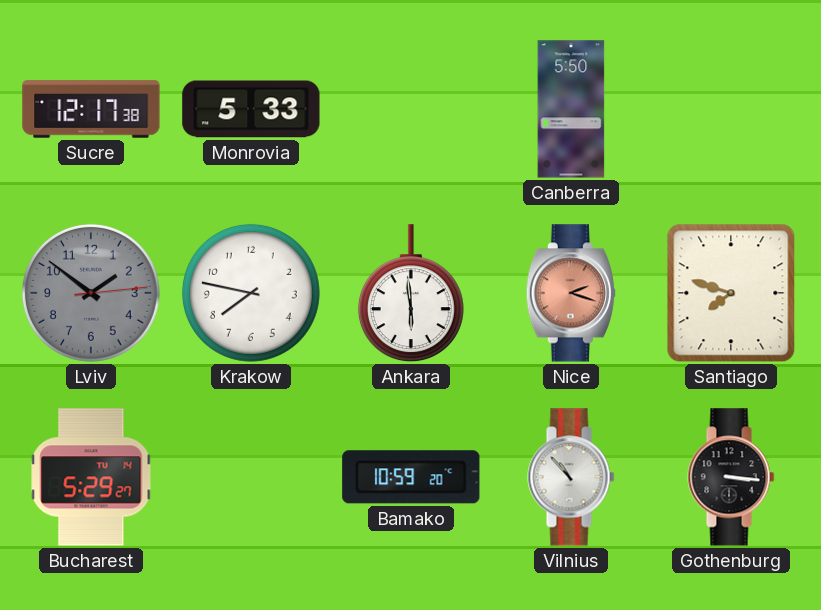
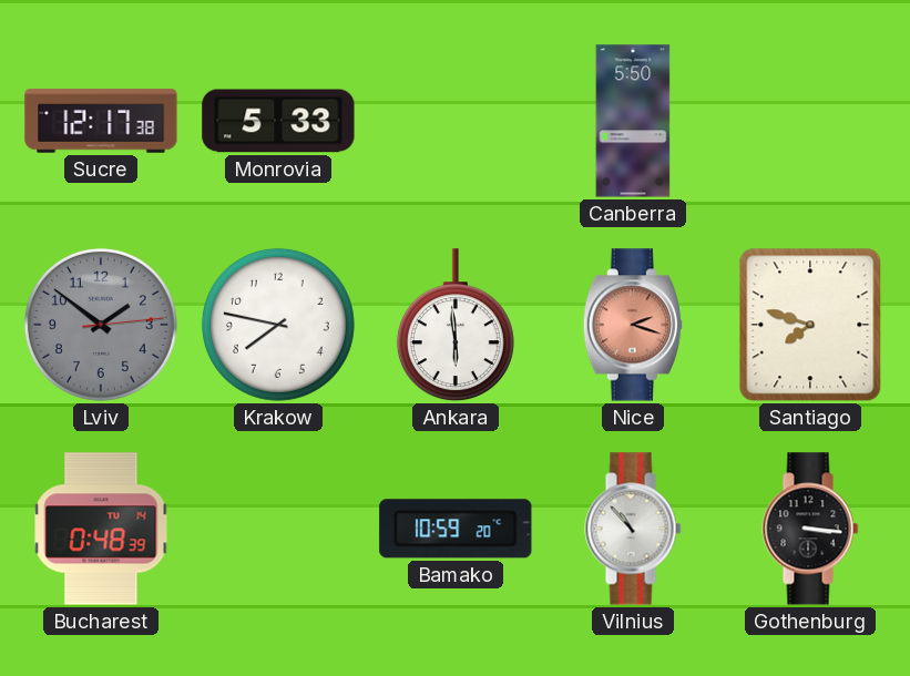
Bucharest: 5:29 -> 0:48
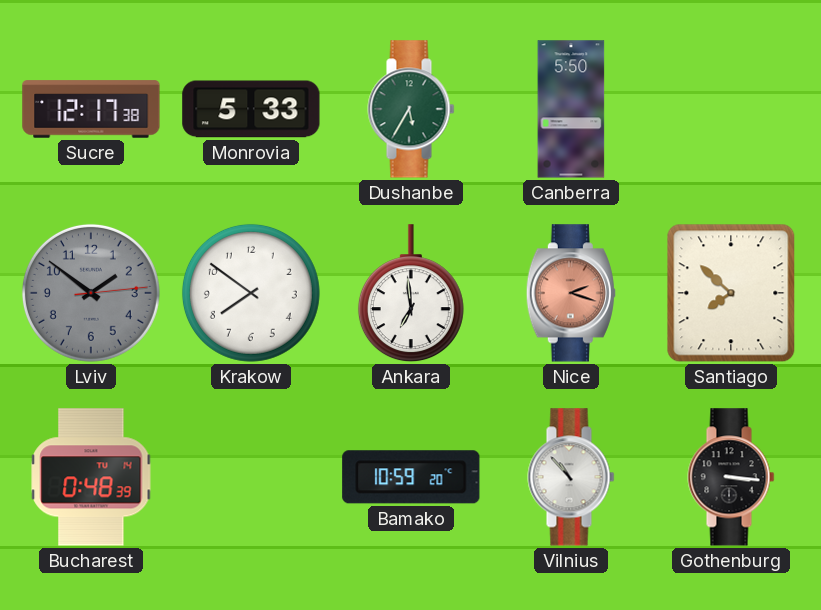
Dushanbe: none -> 5:35
Krakow: 7:47 -> 7:51
Ankara: 5:59 -> 6:59
Santiago: 7:48 -> 7:52
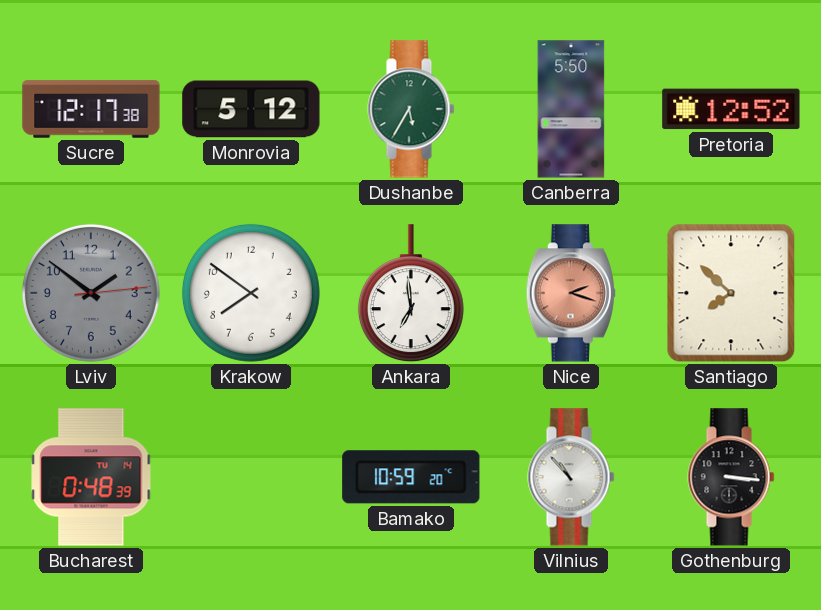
Monrovia: 5:33 -> 5:12
Pretoria: none -> 12:52
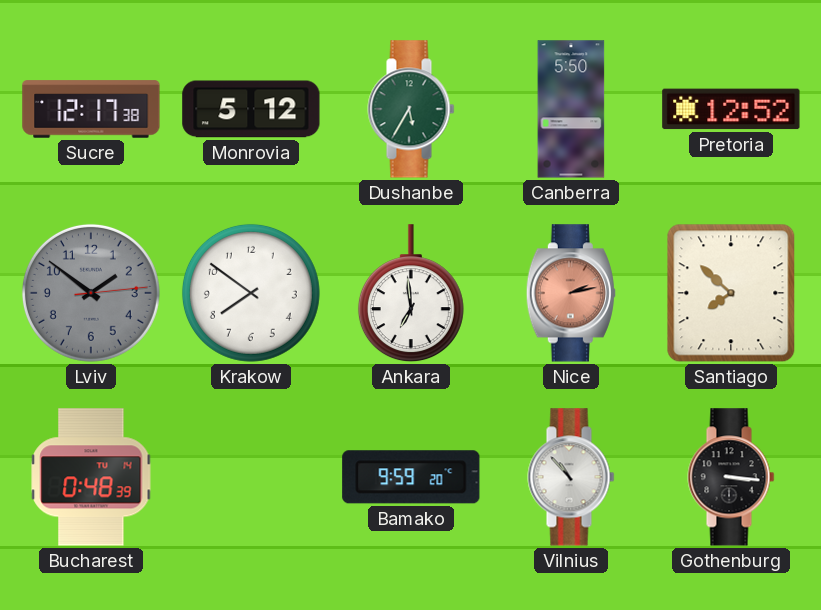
Nice: 2:18 -> 2:13
Bamako: 10:59 -> 9:59
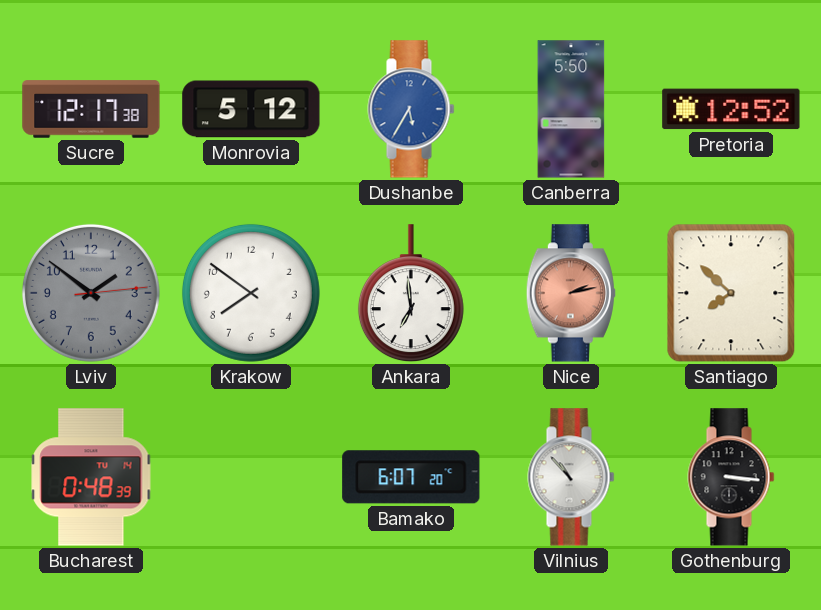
Dushanbe dial: green -> blue
Bamako: 9:59 -> 6:07
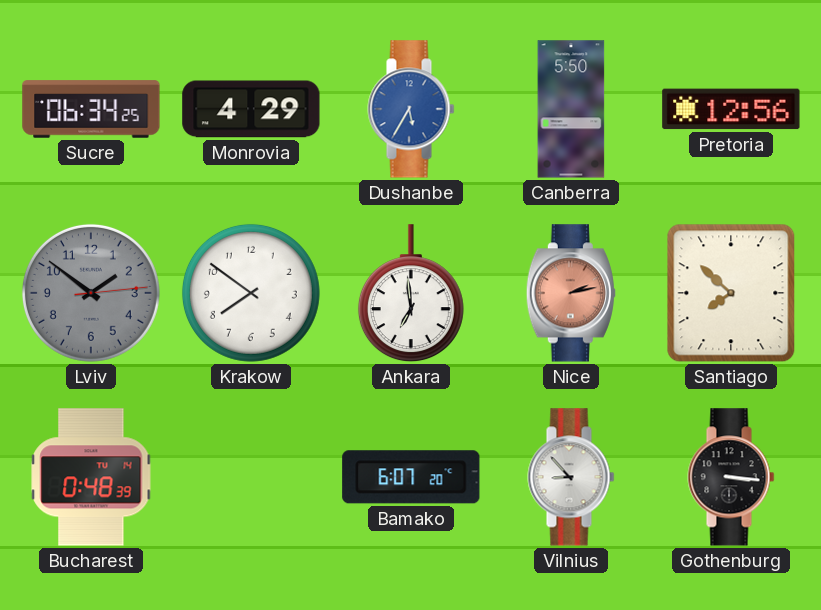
Sucre: 12:17 -> 06:34
Monrovia: 5:12 -> 4:29
Pretoria: 12:52 -> 12:56
Vilnius: 10:53 -> 8:53
